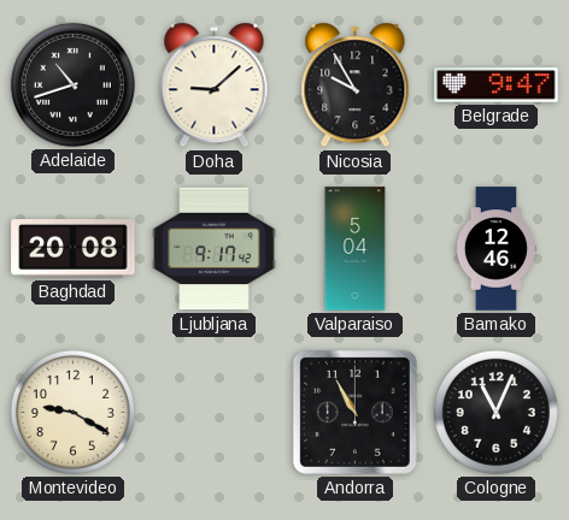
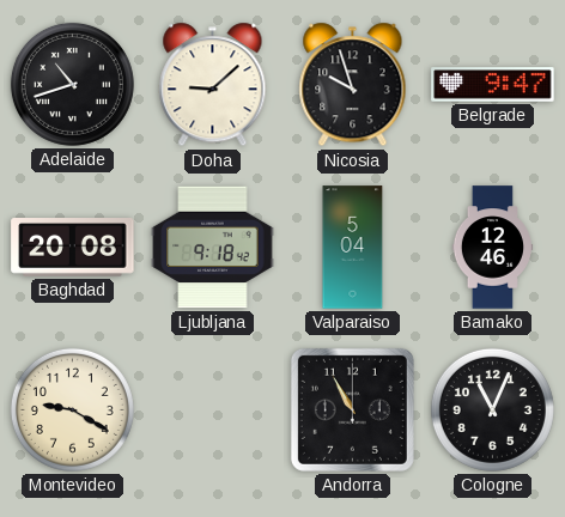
Nicosia: 9:55 -> 9:57
Ljubljana: 9:17 -> 9:18
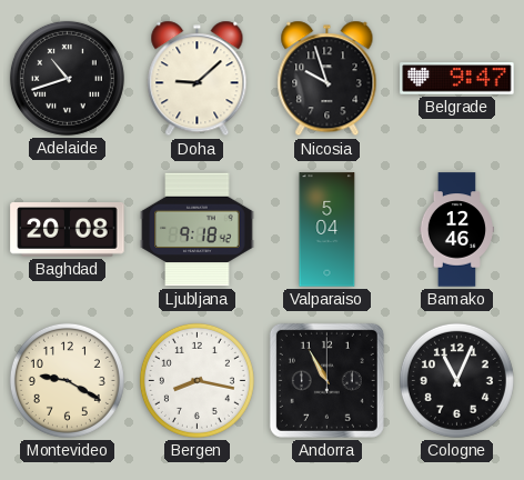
Bergen: none -> 8:17
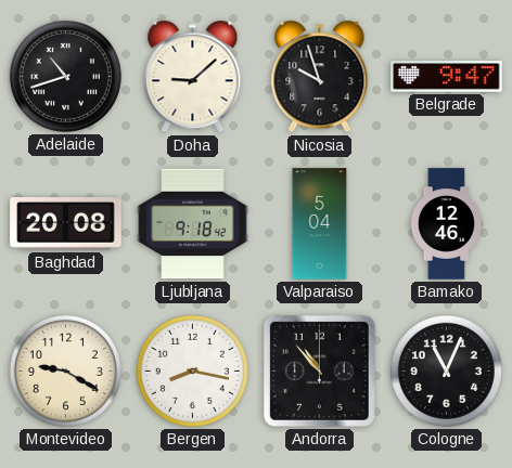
Andorra: 10:55 -> 10:53
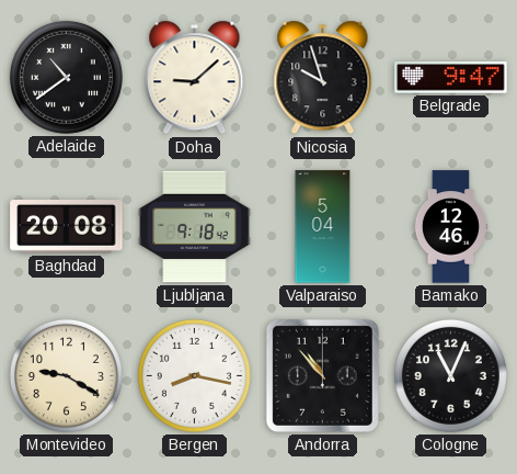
Adelaide: 10:42 -> 10:39
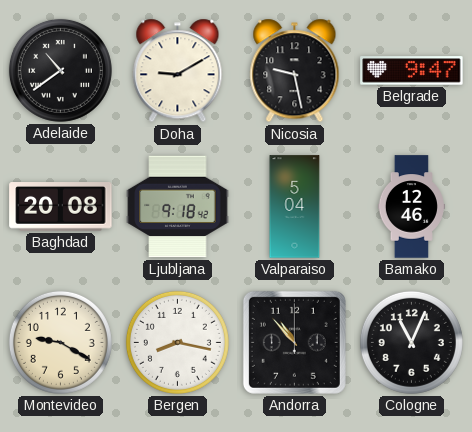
Doha: 9:08 -> 9:10
Nicosia: 9:57 -> 9:28
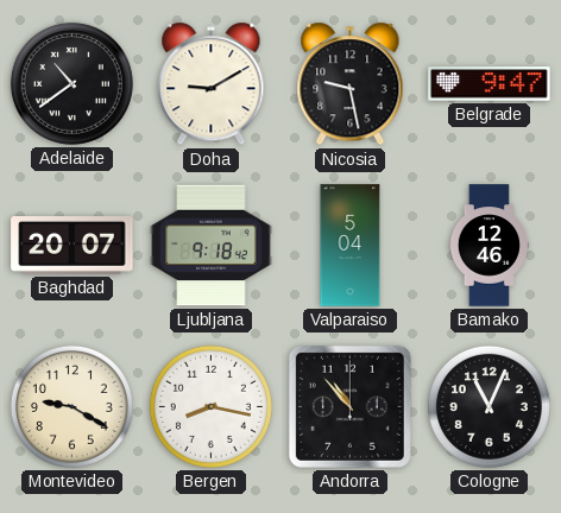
Baghdad: 20:08 -> 20:07
